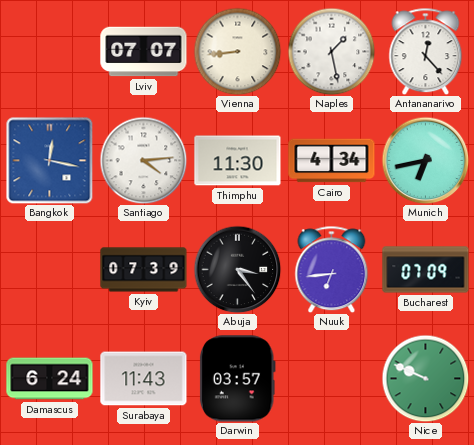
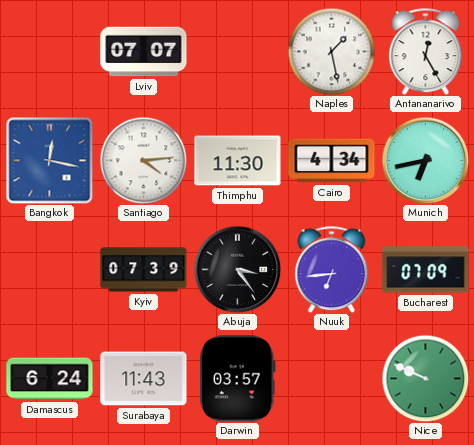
Vienna: 8:44 -> none
Antananarivo: 12:23 -> 12:25
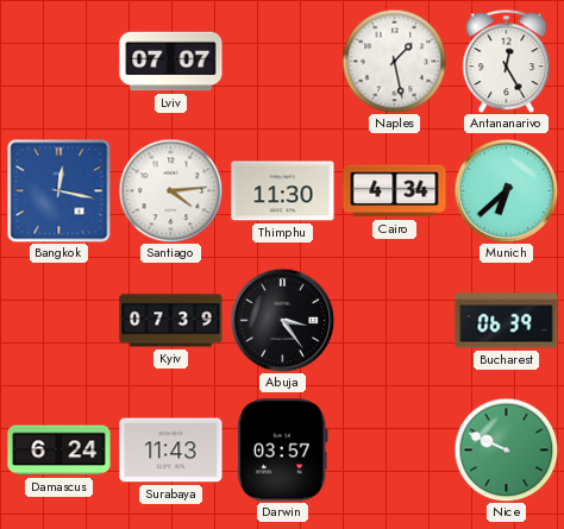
Munich: 6:43 -> 6:38
Nuuk: 6:44 -> none
Bucharest: 07:09 -> 06:39
